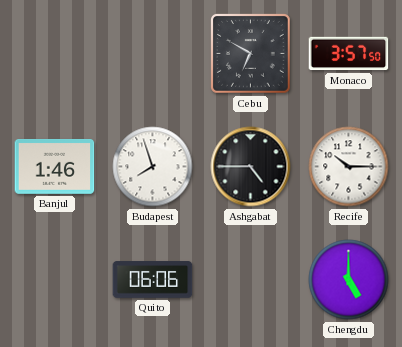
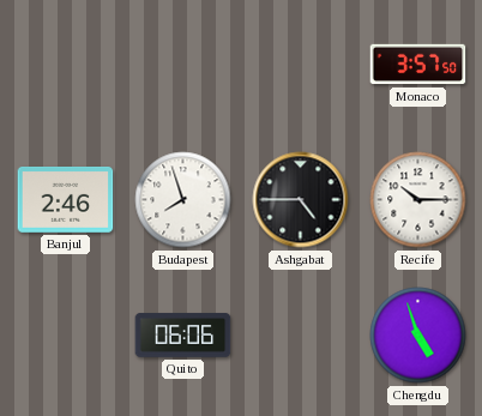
Cebu: 6:50 -> none
Banjul: 1:46 -> 2:46
Chengdu: 5:00 -> 4:57
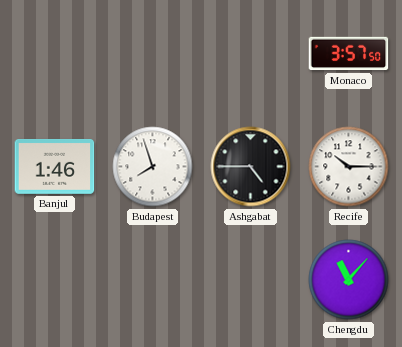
Banjul: 2:46 -> 1:46
Quito: 06:06 -> none
Chengdu: 4:57 -> 11:07
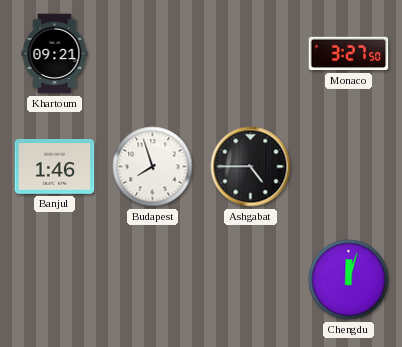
Khartoum: none -> 09:21
Monaco: 3:57 -> 3:27
Recife: 10:15 -> none
Chengdu: 11:07 -> 12:03
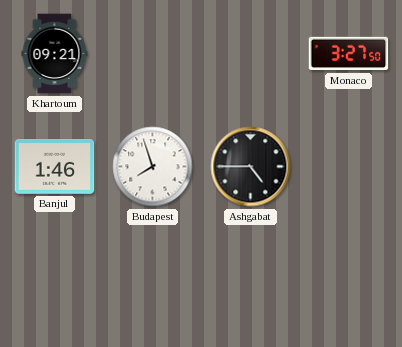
Chengdu: 12:03 -> none
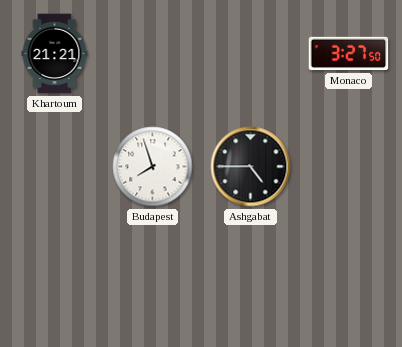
Khartoum: 09:21 -> 21:21
Banjul: 1:46 -> none
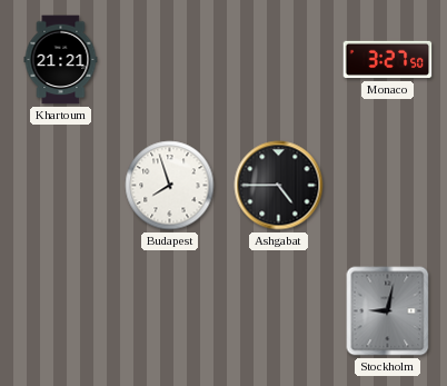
Stockholm: none -> 9:02
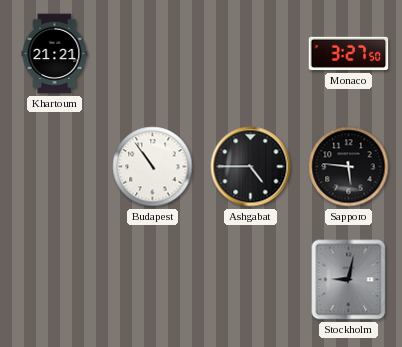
Budapest: 7:57 -> 10:54
Sapporo: none -> 5:46
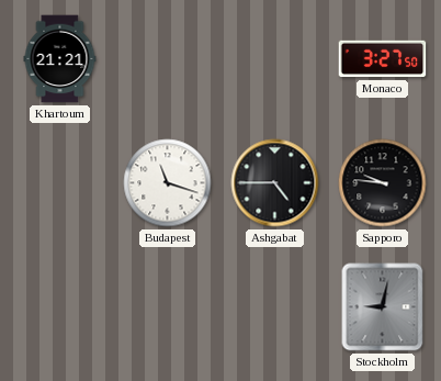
Budapest: 10:54 -> 11:18
Sapporo: 5:46 -> 9:46
